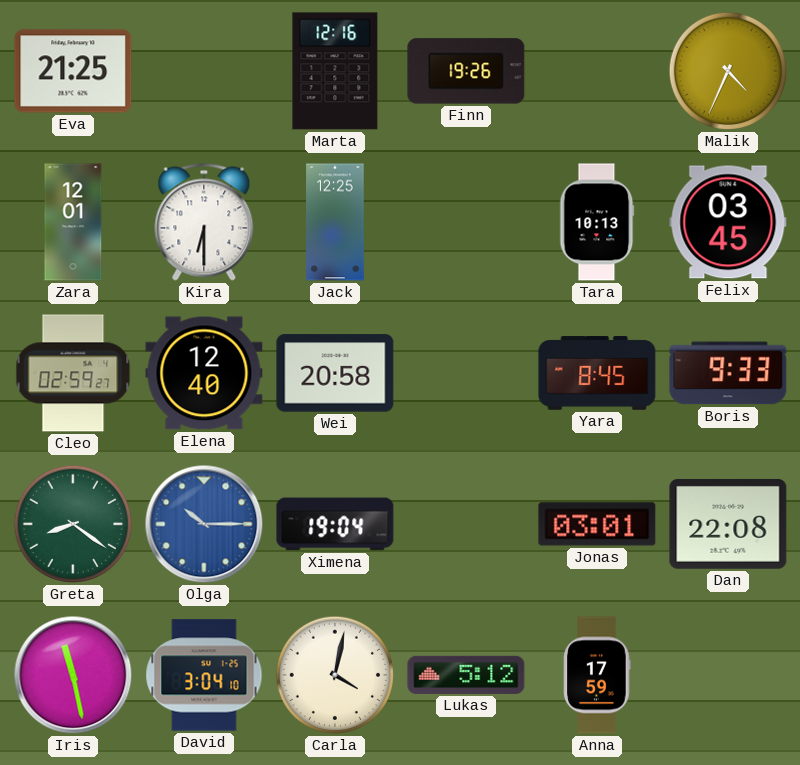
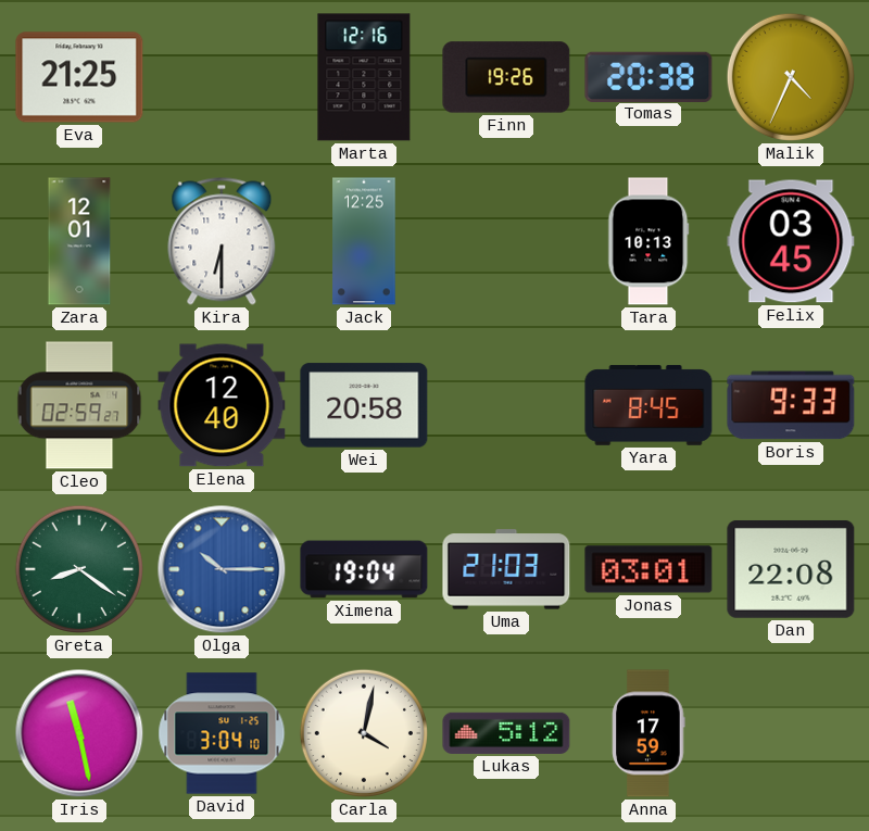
Tomas: none -> 20:38
Uma: none -> 21:03
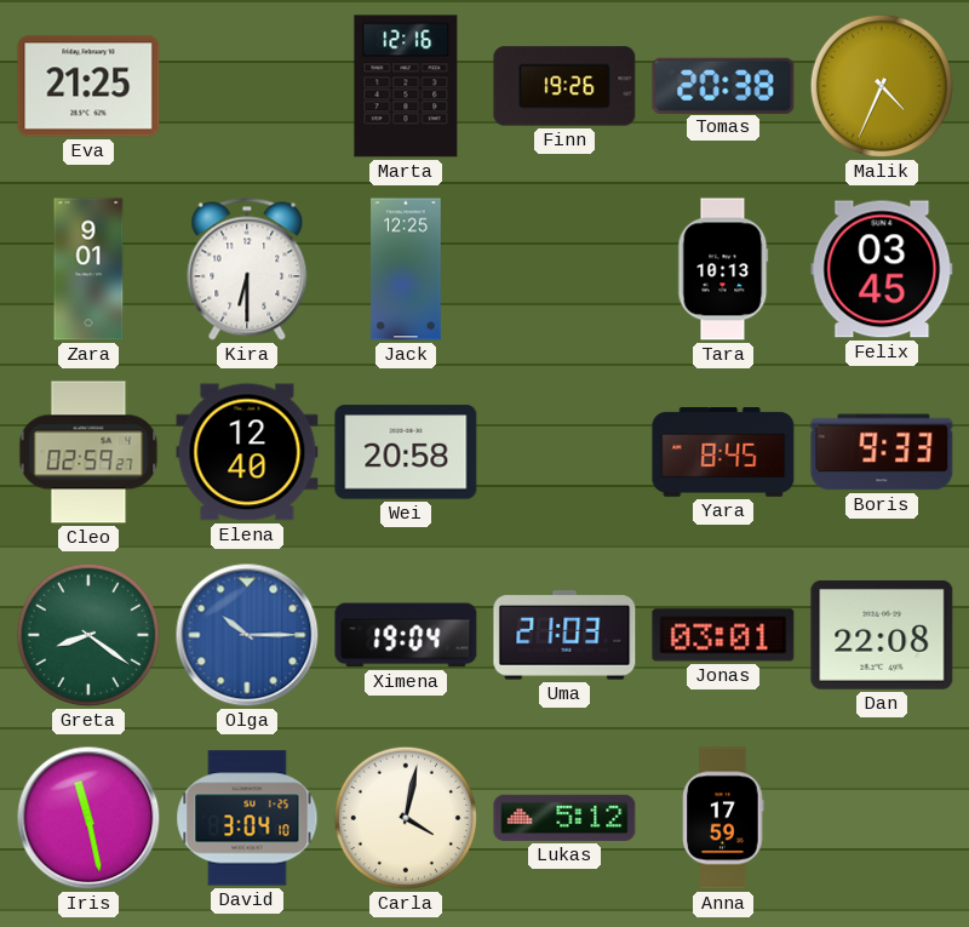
Zara: 12:01 -> 9:01
